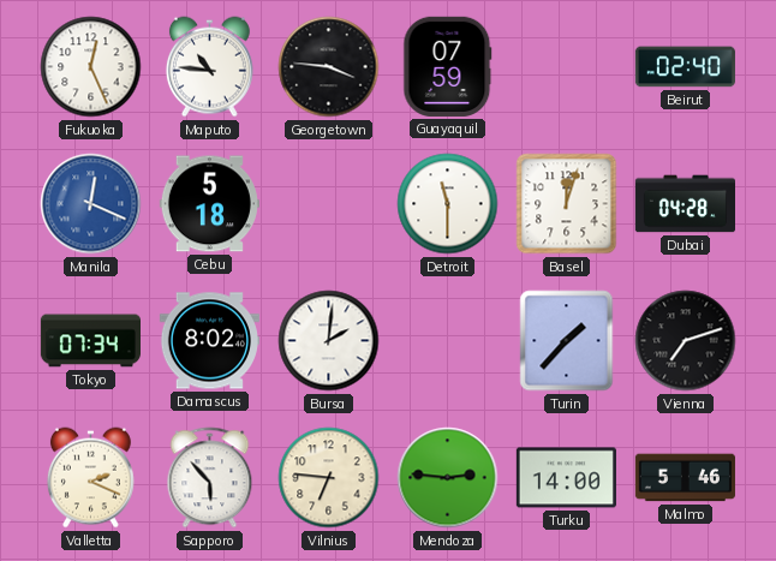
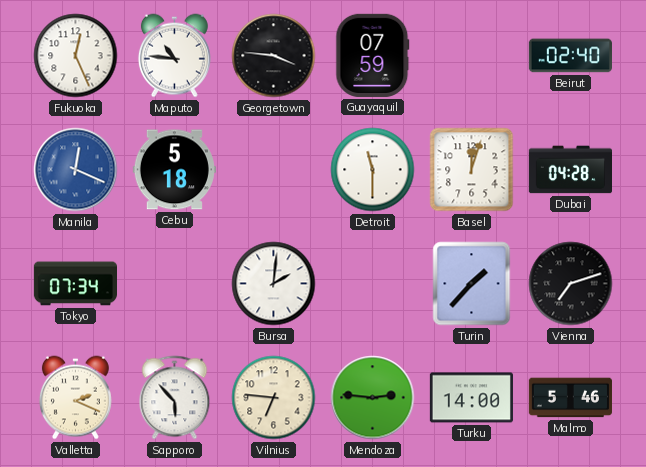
Damascus: 8:02 -> none
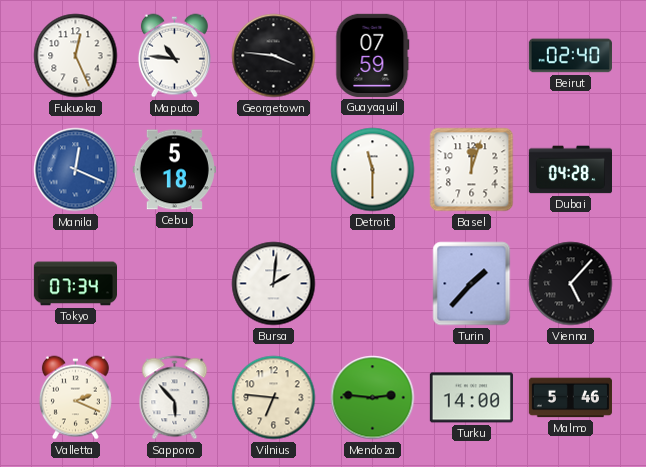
Vienna: 7:12 -> 5:07
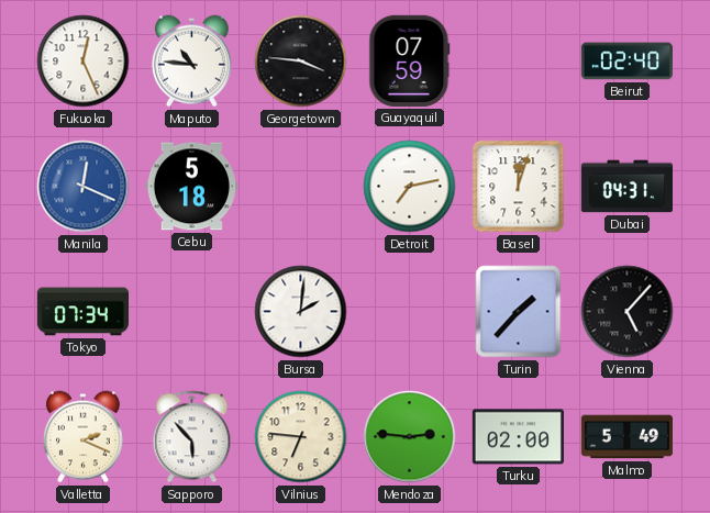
Detroit: 11:30 -> 7:13
Dubai: 04:28 -> 04:31
Turku: 14:00 -> 02:00
Malmo: 5:46 -> 5:49
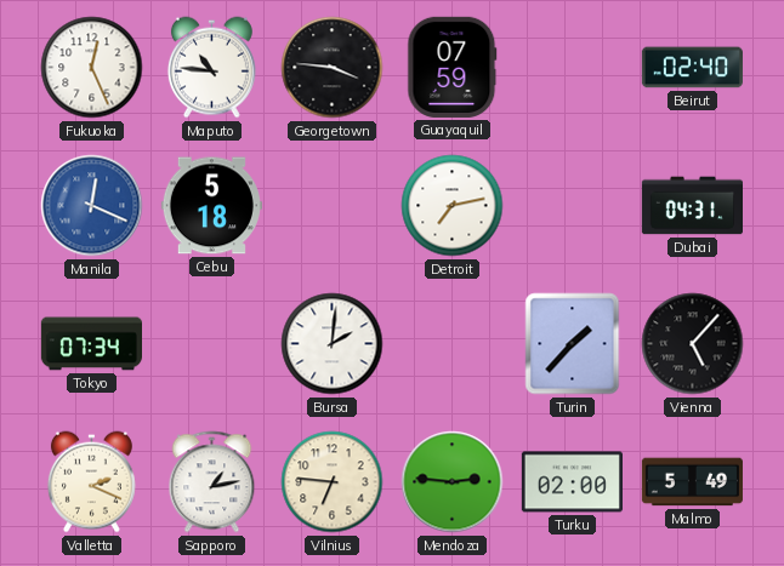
Basel: 12:03 -> none
Sapporo: 5:53 -> 1:13
